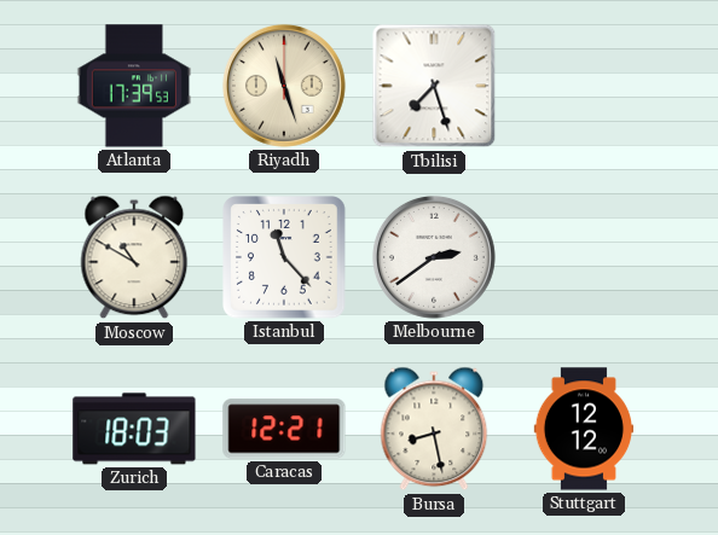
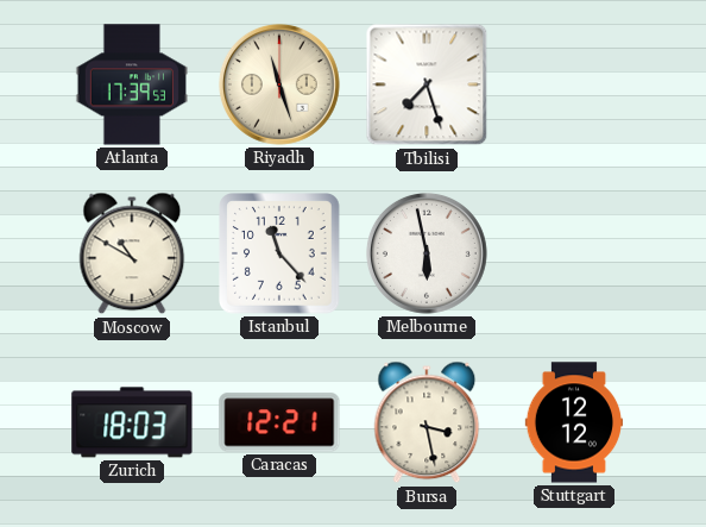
Melbourne: 2:39 -> 5:58
Bursa: 8:28 -> 3:28
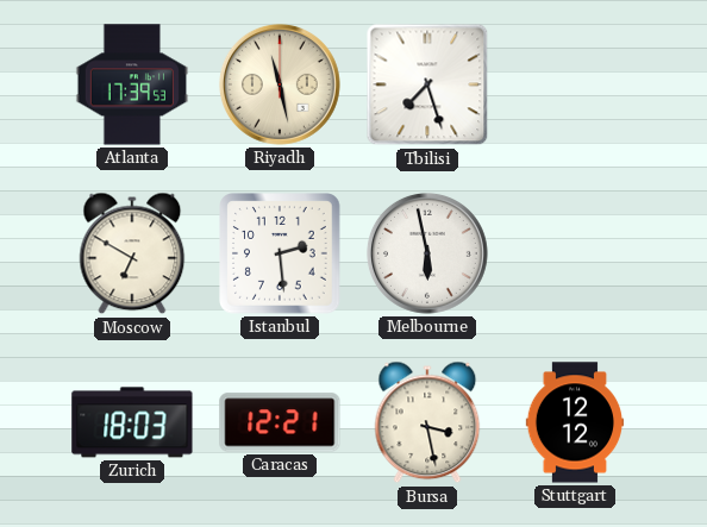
Riyadh: 11:27 -> 11:28
Moscow: 10:50 -> 6:50
Istanbul: 11:23 -> 2:29
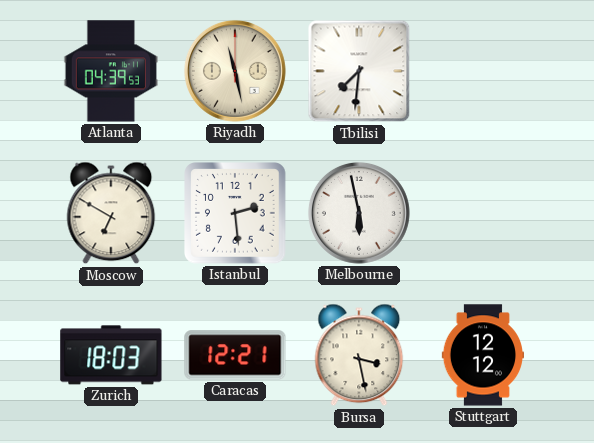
Atlanta: 17:39 -> 04:39
Tbilisi: 7:27 -> 7:31
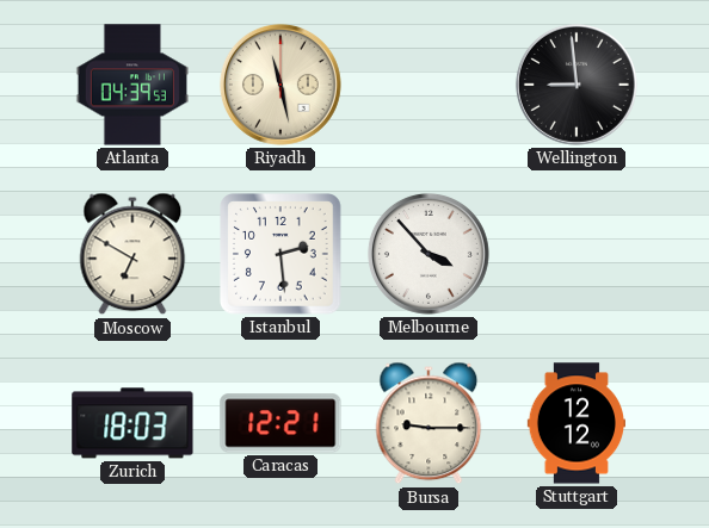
Tbilisi: 7:31 -> none
Wellington: none -> 8:59
Melbourne: 5:58 -> 3:53
Bursa: 3:28 -> 9:15
